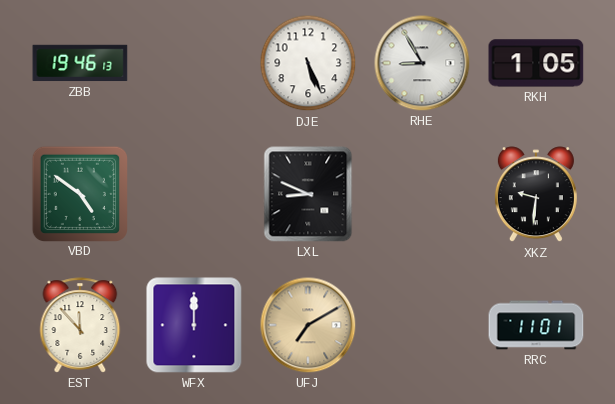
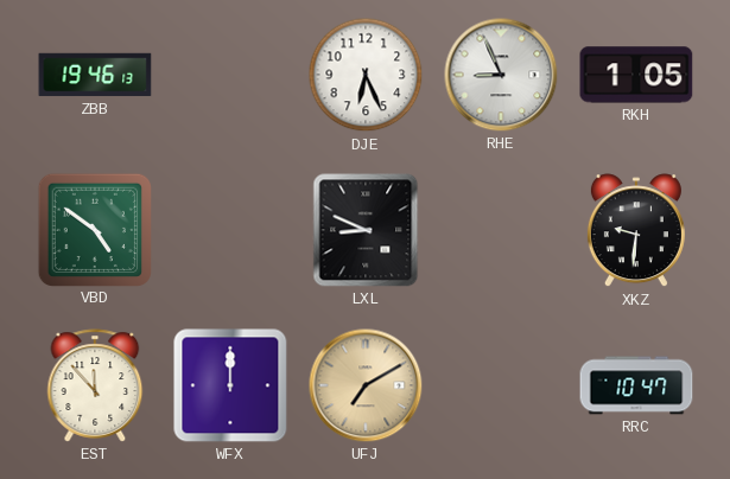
DJE: 5:26 -> 6:26
RHE: 8:55 -> 8:56
RRC: 11:01 -> 10:47
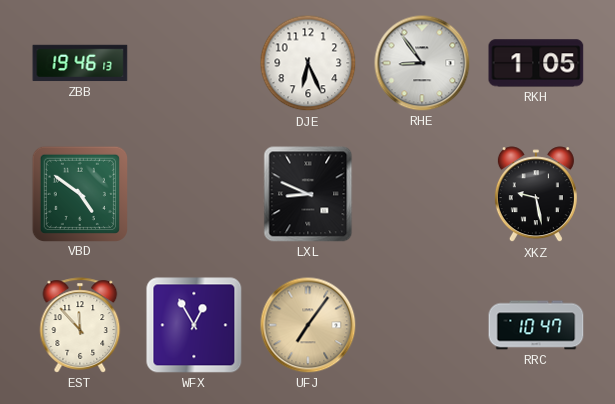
RHE: 8:56 -> 8:54
XKZ: 9:31 -> 9:28
WFX: 12:00 -> 12:55
UFJ: 7:10 -> 7:06
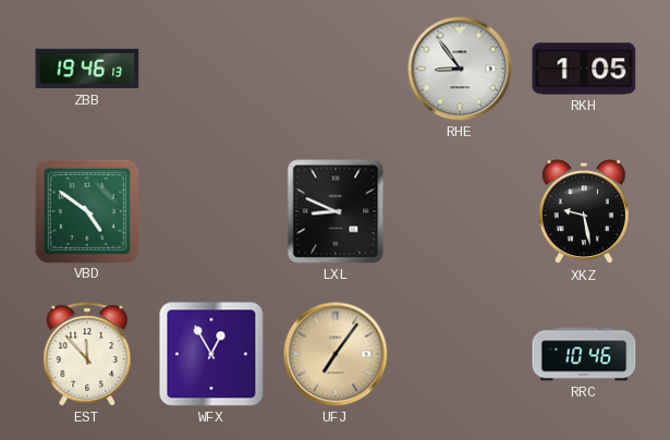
DJE: 6:26 -> none
RRC: 10:47 -> 10:46
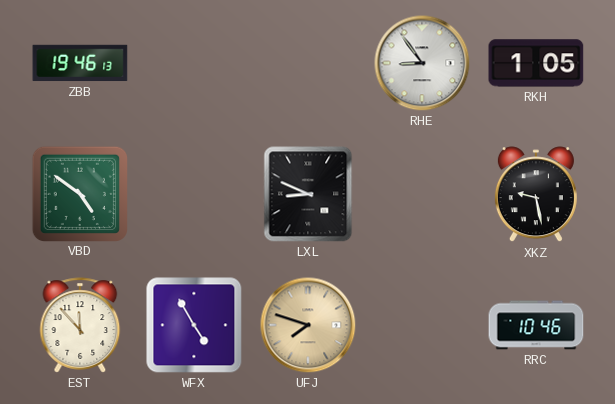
WFX: 12:55 -> 4:55
UFJ: 7:06 -> 7:48
